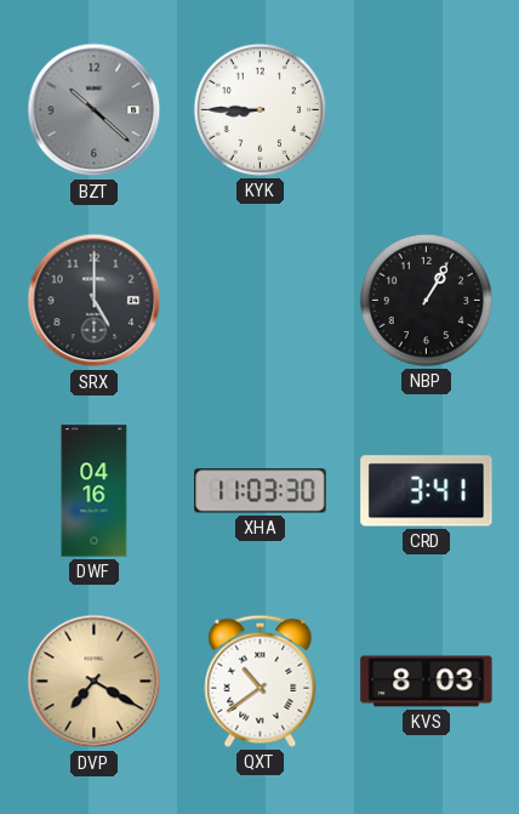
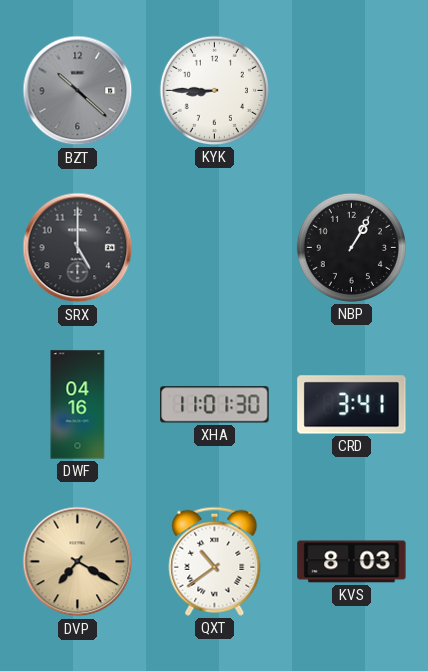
XHA: 11:03 -> 11:01
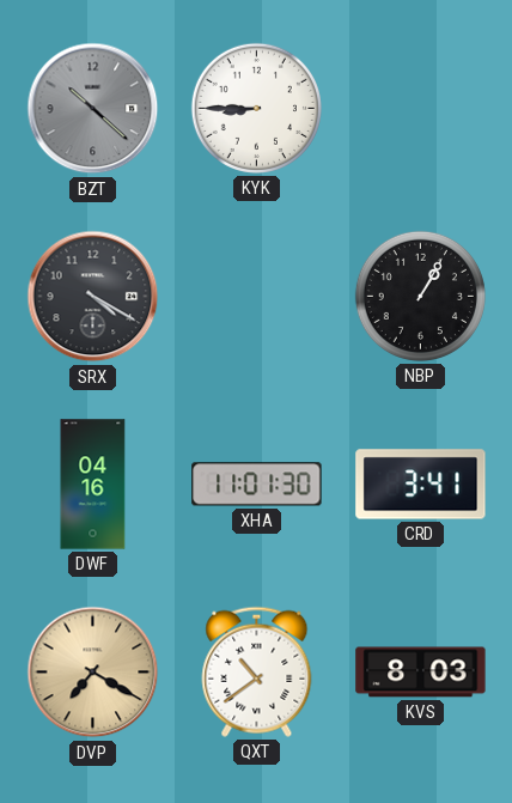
SRX: 5:00 -> 4:20
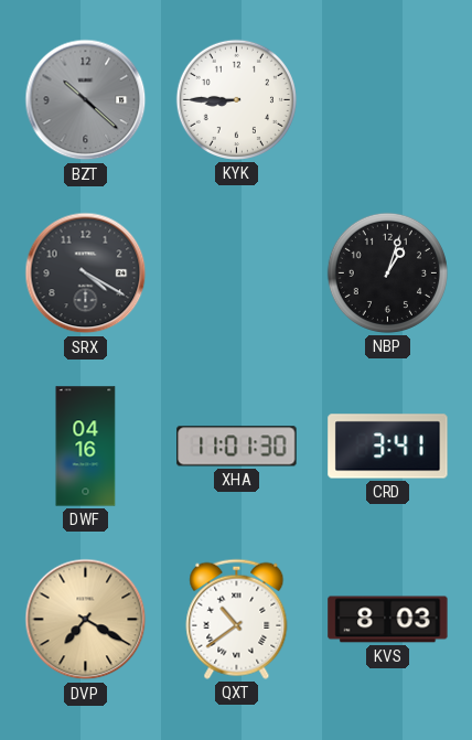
NBP: 1:05 -> 1:03
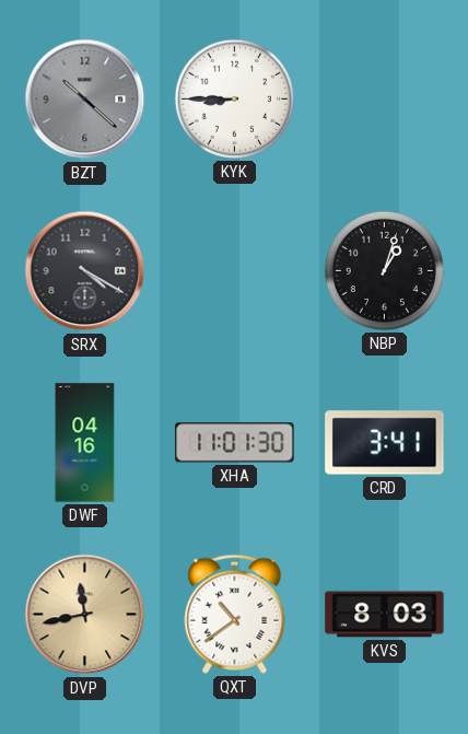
DVP: 7:20 -> 11:43
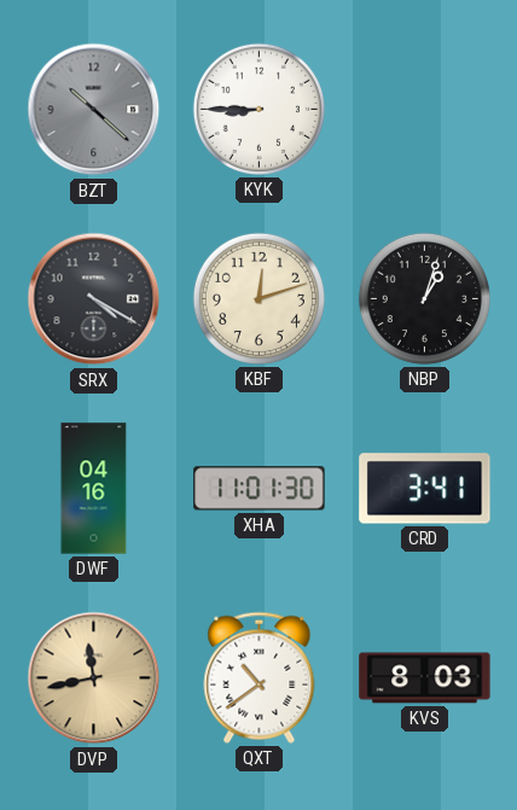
KBF: none -> 12:12
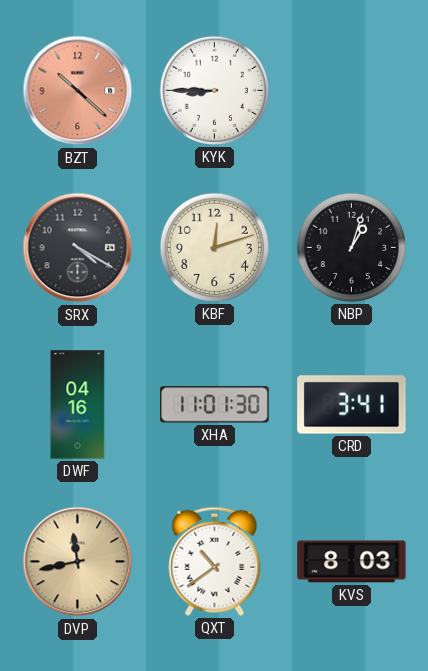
BZT dial: grey -> salmon
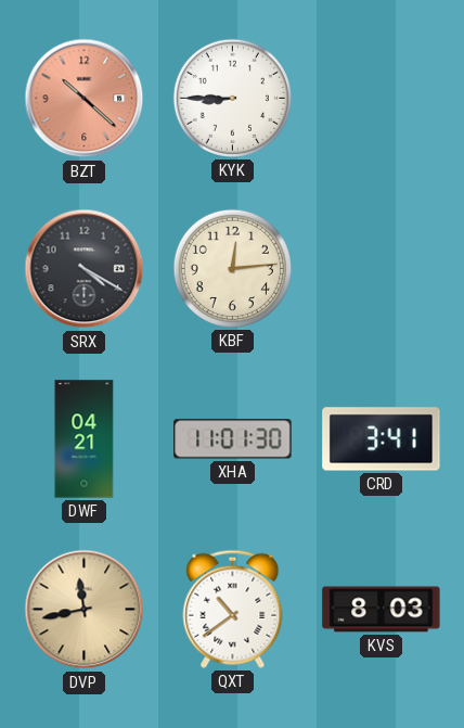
KBF: 12:12 -> 12:14
NBP: 1:03 -> none
DWF: 04:16 -> 04:21
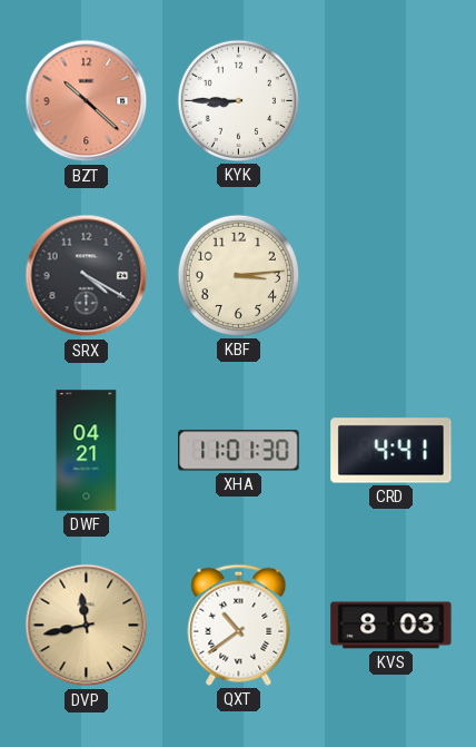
KBF: 12:14 -> 3:14
CRD: 3:41 -> 4:41
